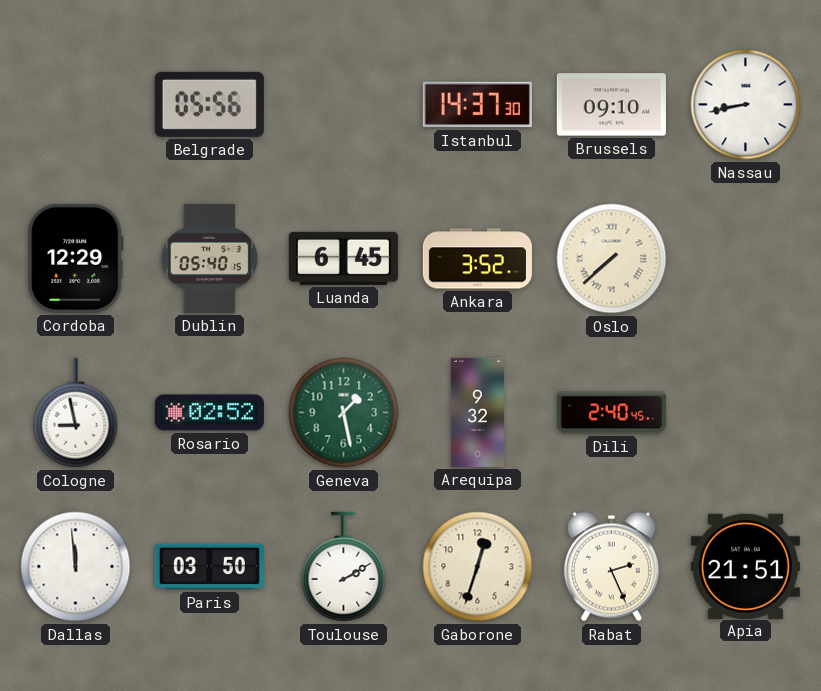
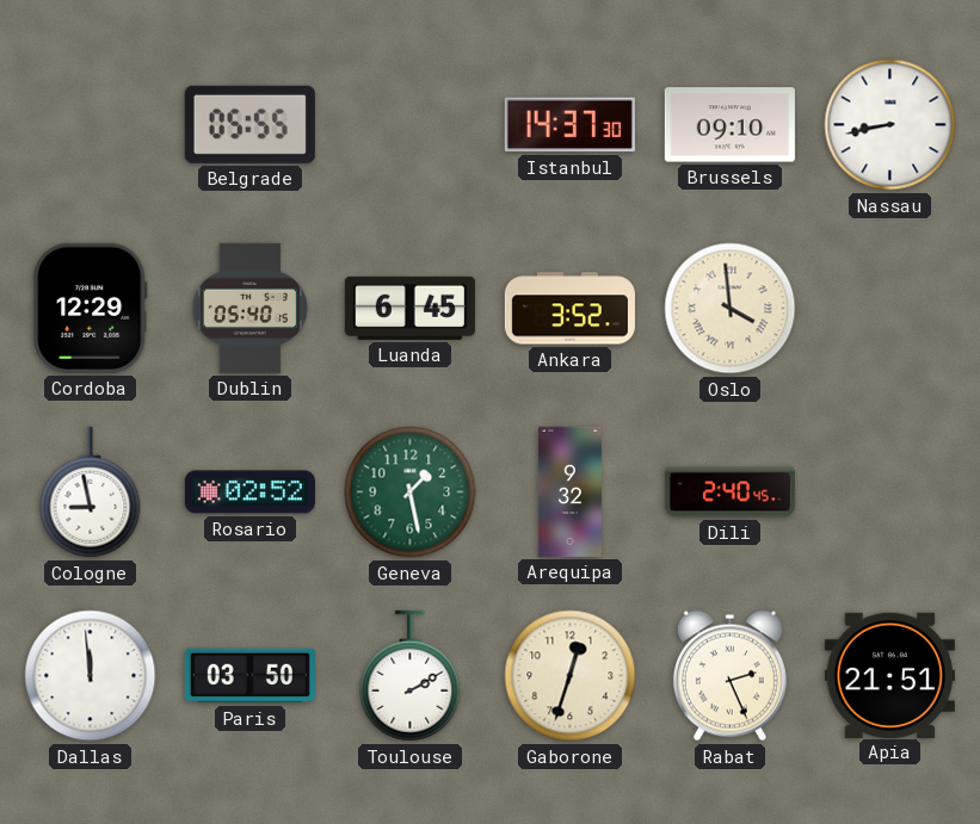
Belgrade: 05:56 -> 05:55
Oslo: 7:38 -> 3:59
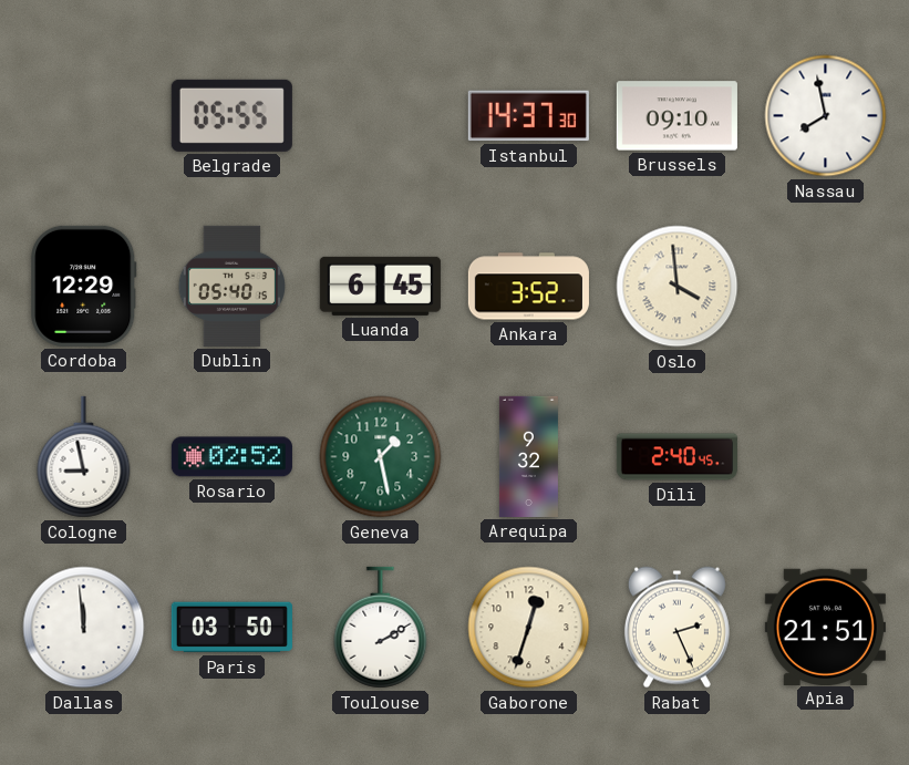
Nassau: 8:43 -> 7:58
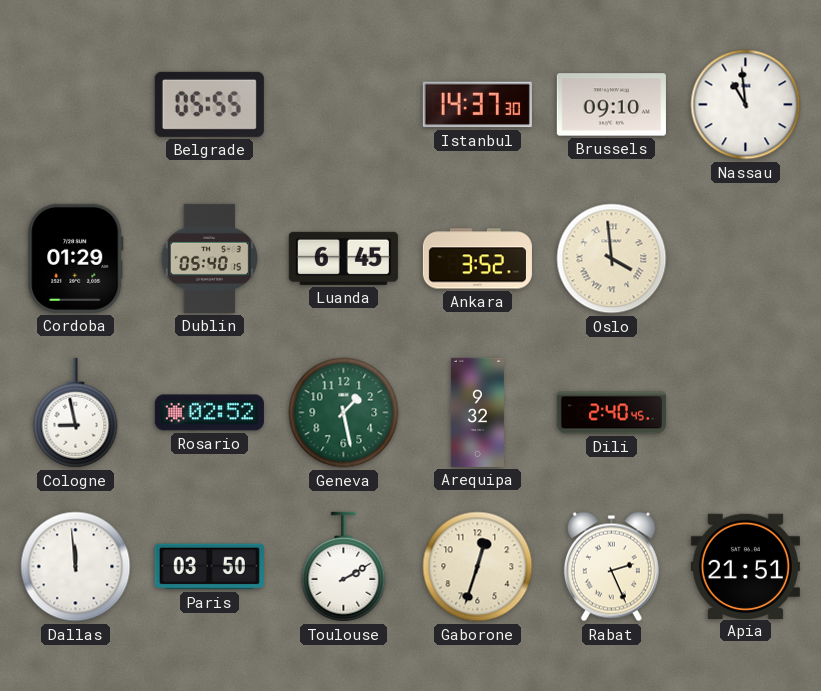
Nassau: 7:58 -> 10:59
Cordoba: 12:29 -> 01:29
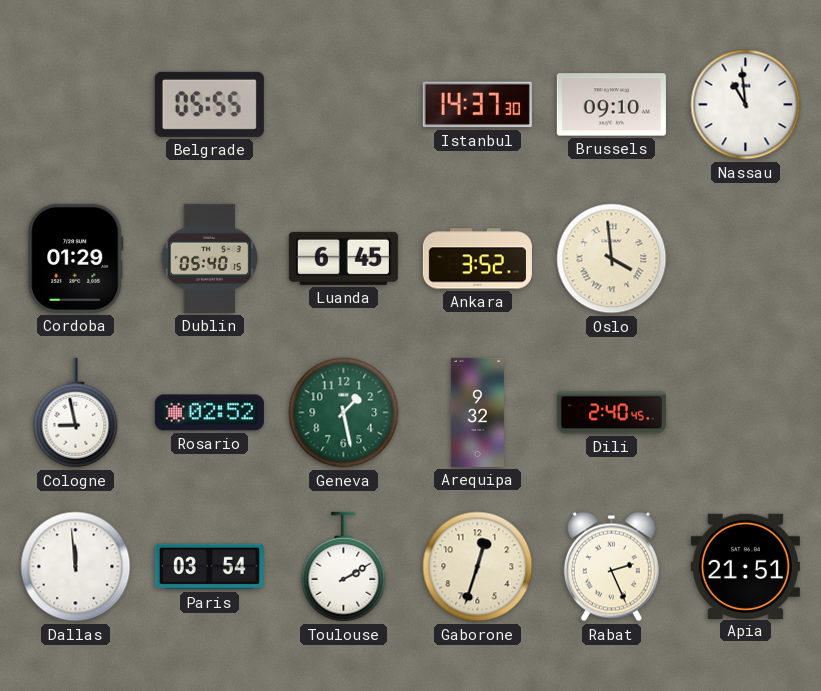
Paris: 03:50 -> 03:54
